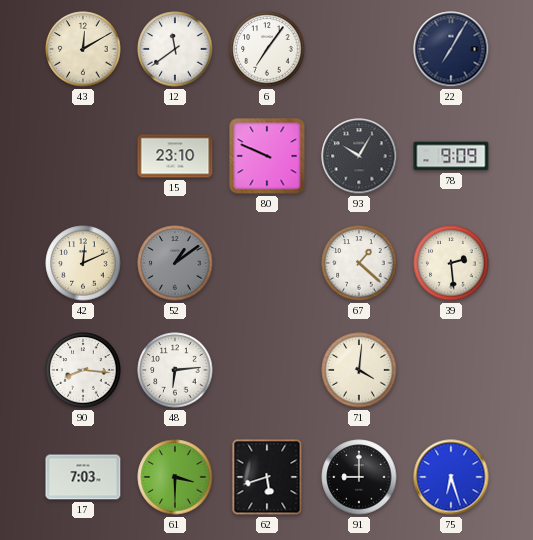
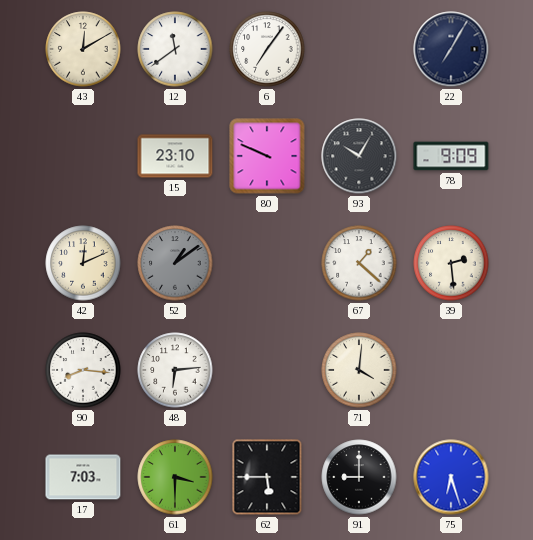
62: 5:42 -> 5:45
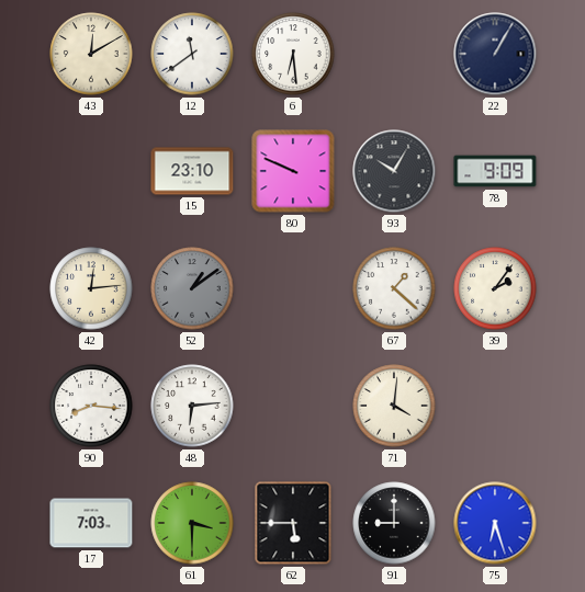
6: 7:06 -> 6:29
22: 7:05 -> 1:05
42: 12:11 -> 12:14
39: 2:29 -> 2:06
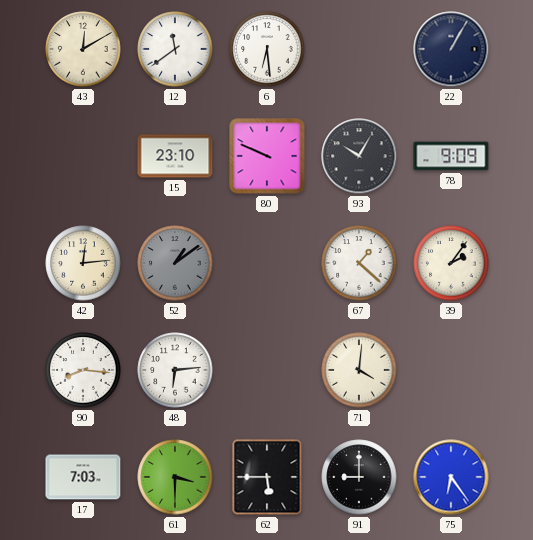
75: 6:27 -> 6:24
